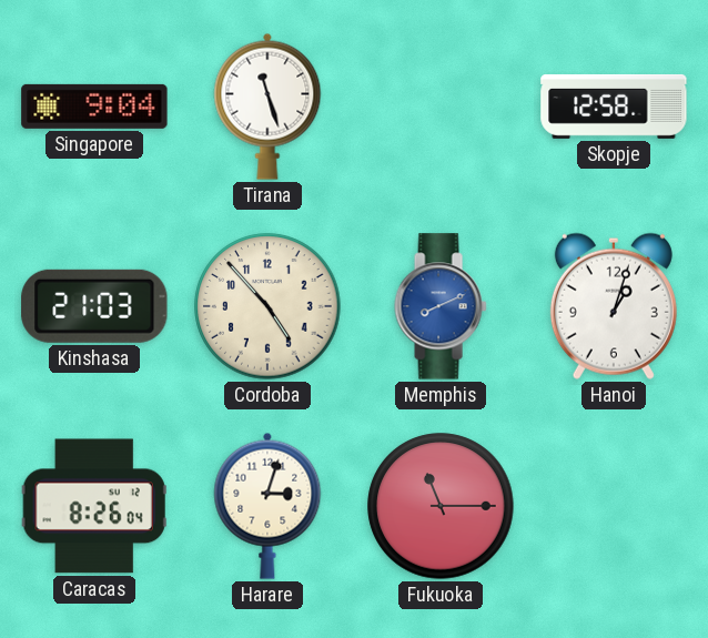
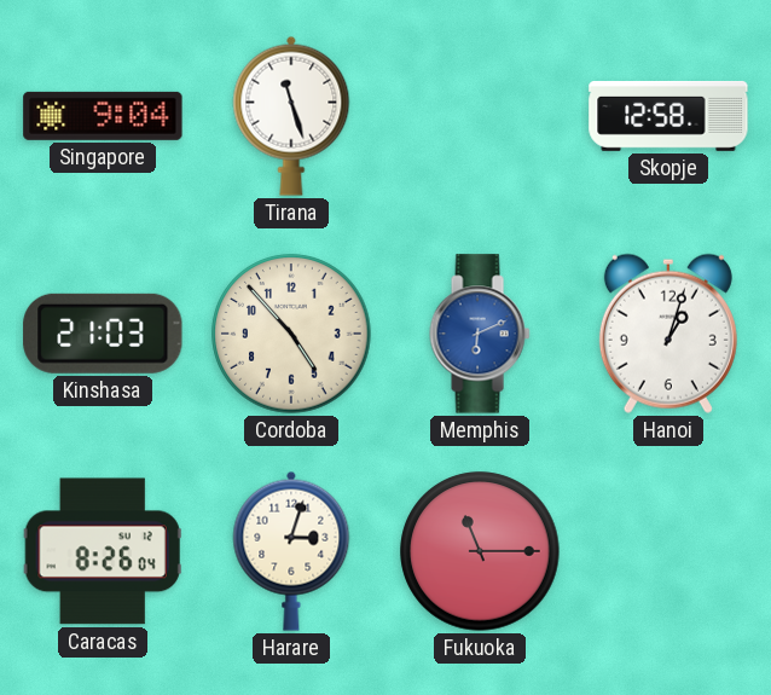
Memphis: 8:11 -> 6:11
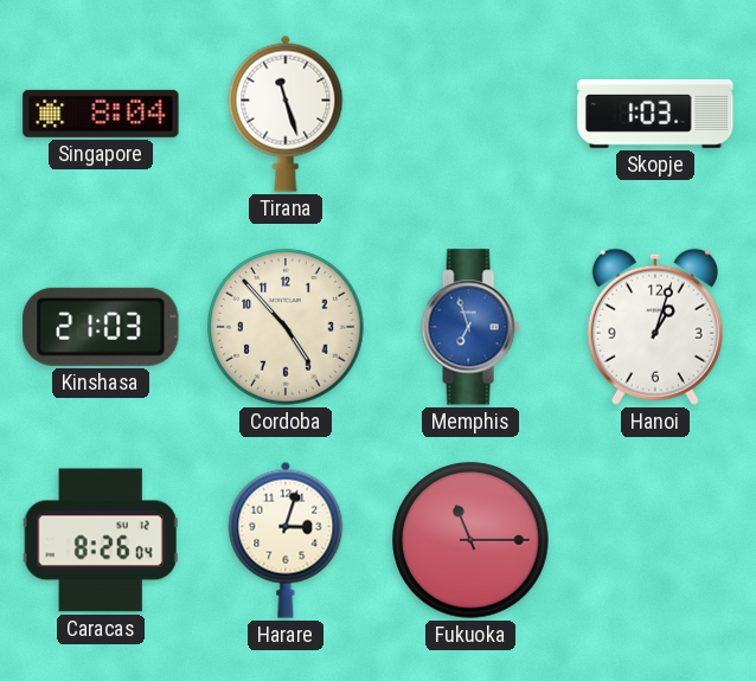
Singapore: 9:04 -> 8:04
Skopje: 12:58 -> 1:03
Memphis: 6:11 -> 6:57
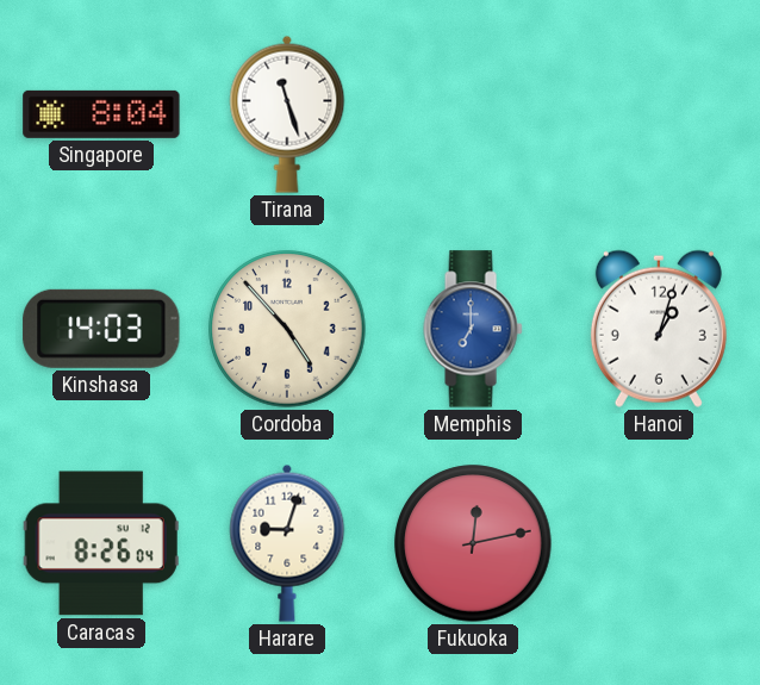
Skopje: 1:03 -> none
Kinshasa: 21:03 -> 14:03
Memphis: 6:57 -> 7:00
Harare: 3:03 -> 9:03
Fukuoka: 11:15 -> 12:13
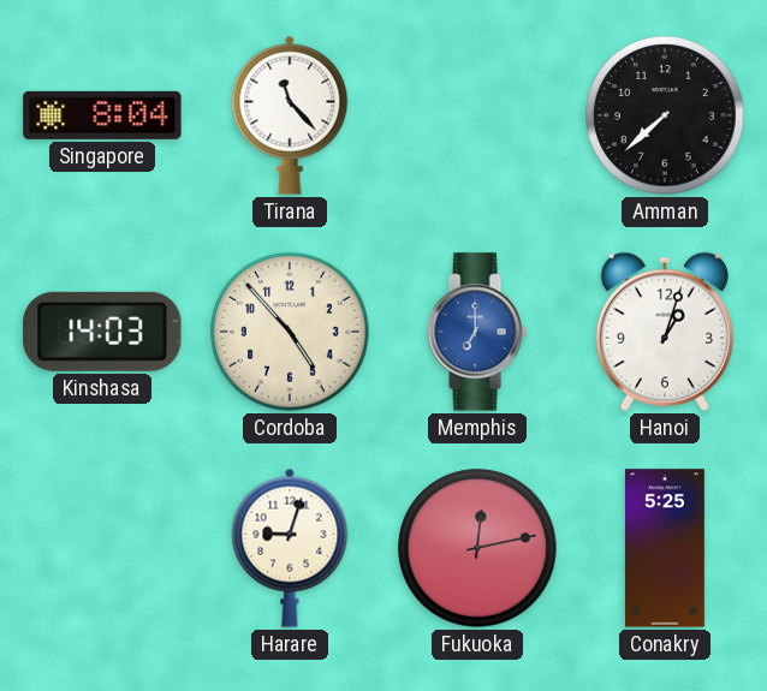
Tirana: 11:27 -> 11:23
Amman: none -> 7:38
Caracas: 8:26 -> none
Conakry: none -> 5:25
